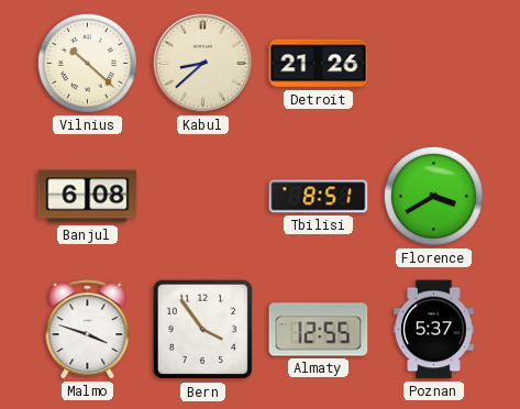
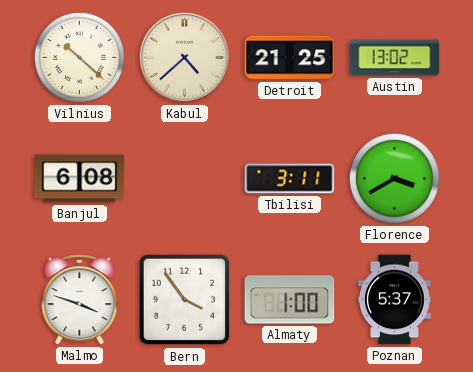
Kabul: 8:38 -> 4:38
Detroit: 21:26 -> 21:25
Austin: none -> 13:02
Tbilisi: 8:51 -> 3:11
Almaty: 12:55 -> 1:00
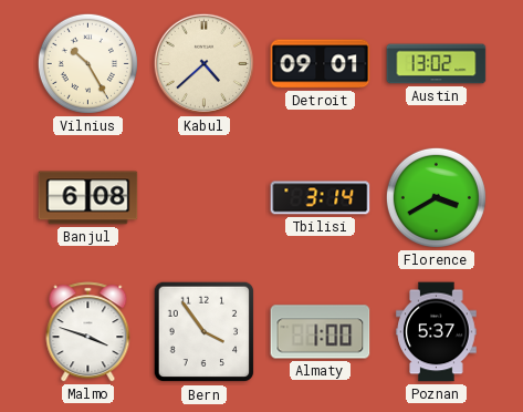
Vilnius: 10:22 -> 10:25
Detroit: 21:25 -> 09:01
Tbilisi: 3:11 -> 3:14
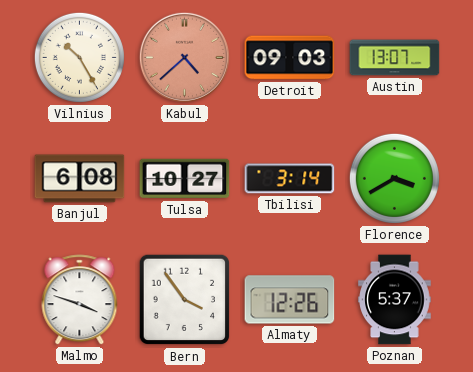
Kabul dial: cream -> salmon
Detroit: 09:01 -> 09:03
Austin: 13:02 -> 13:07
Tulsa: none -> 10:27
Almaty: 1:00 -> 12:26
